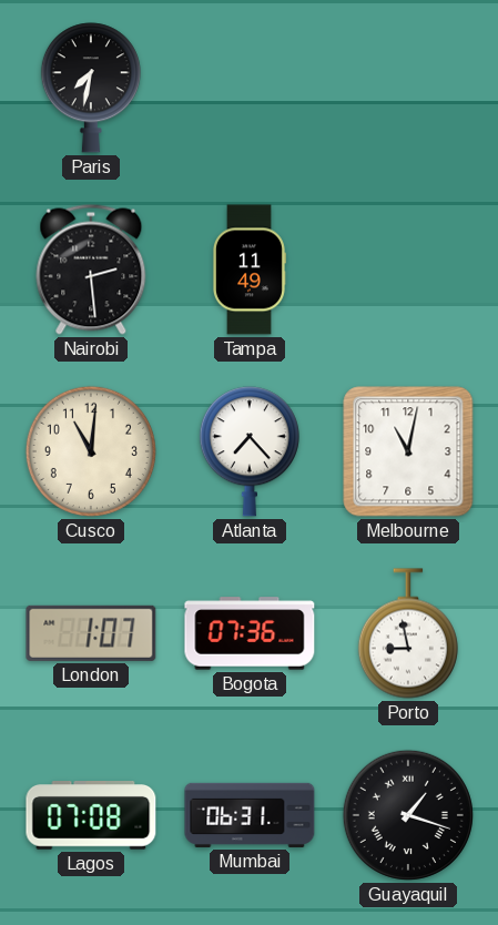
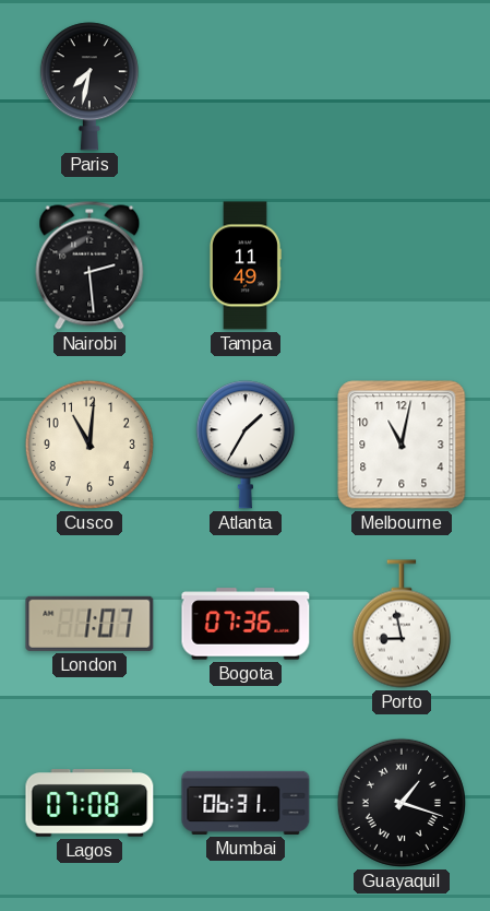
Atlanta: 7:23 -> 1:35
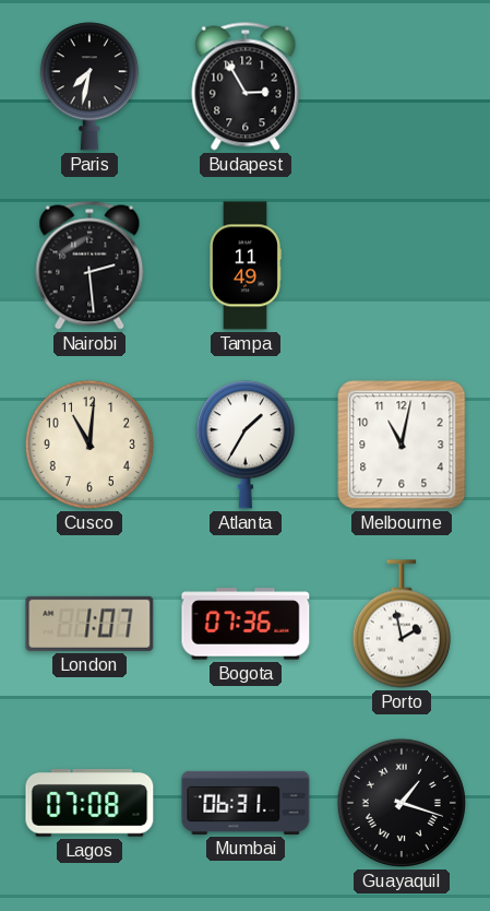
Budapest: none -> 2:55
Porto: 8:58 -> 1:58
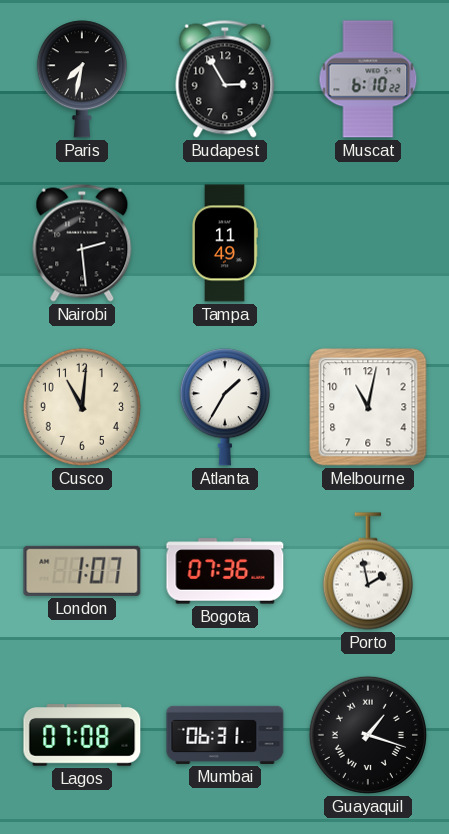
Muscat: none -> 6:10
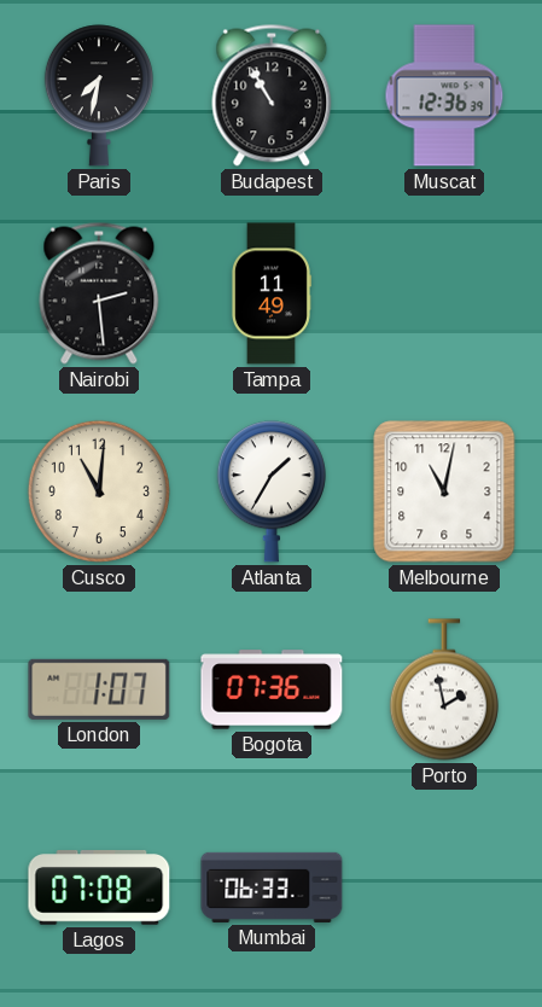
Budapest: 2:55 -> 10:55
Muscat: 6:10 -> 12:36
Mumbai: 06:31 -> 06:33
Guayaquil: 1:18 -> none
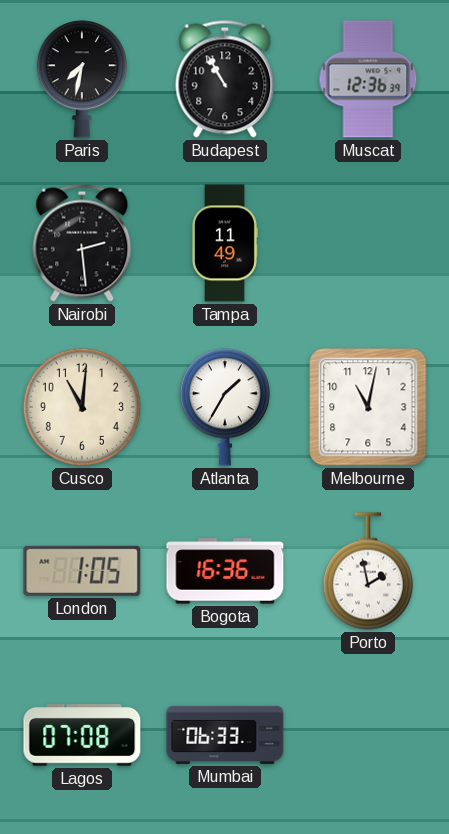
London: 1:07 -> 1:05
Bogota: 07:36 -> 16:36
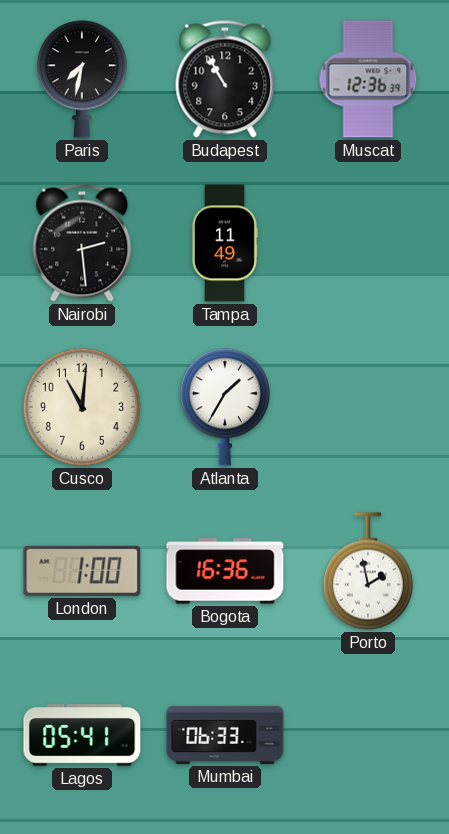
Melbourne: 11:02 -> none
London: 1:05 -> 1:00
Lagos: 07:08 -> 05:41
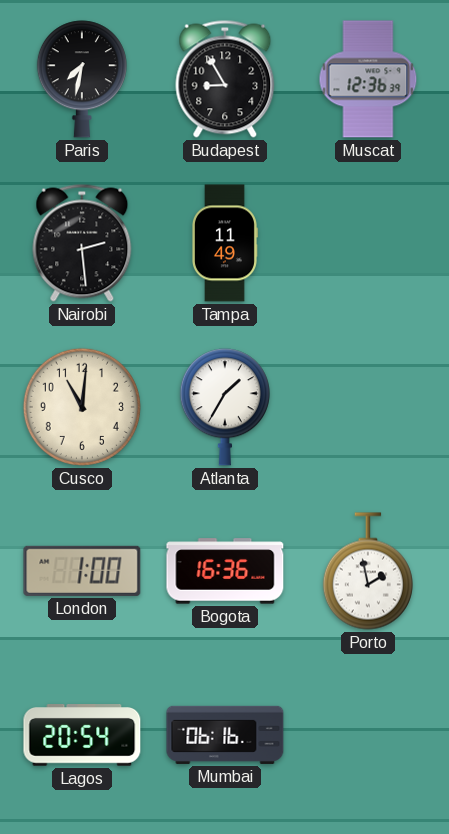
Budapest: 10:55 -> 8:55
Lagos: 05:41 -> 20:54
Mumbai: 06:33 -> 06:16
